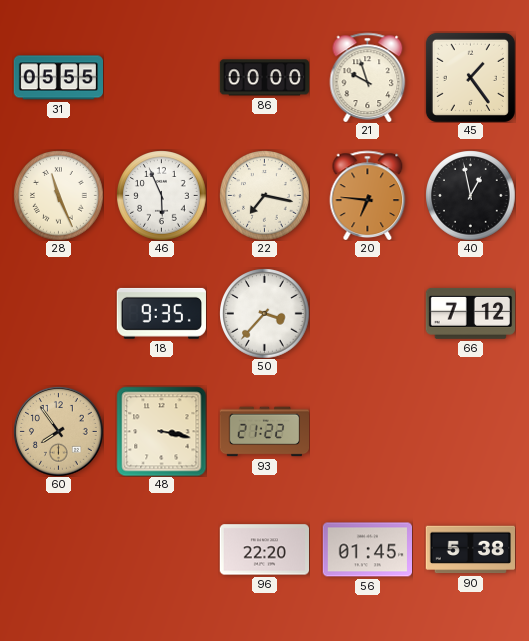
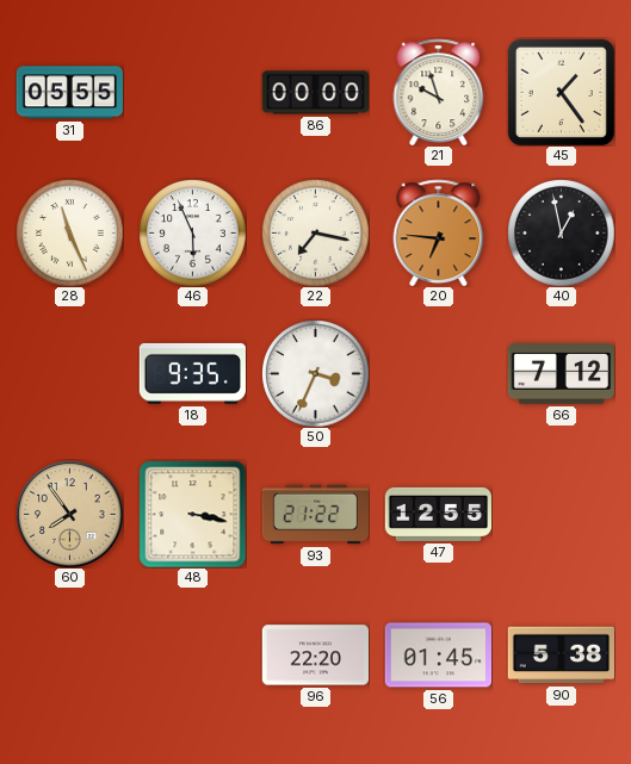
50: 3:37 -> 3:34
47: none -> 12:55
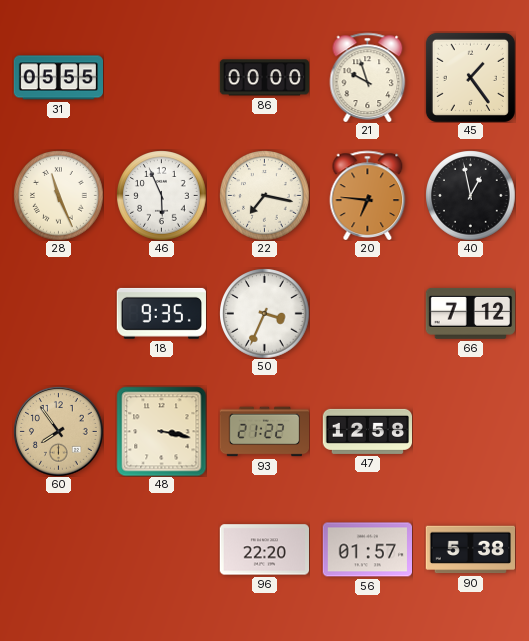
47: 12:55 -> 12:58
56: 01:45 -> 01:57
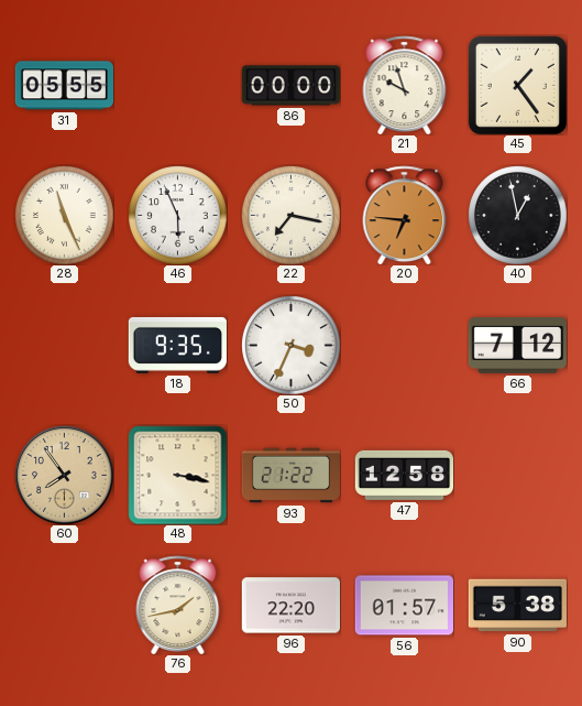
76: none -> 1:43
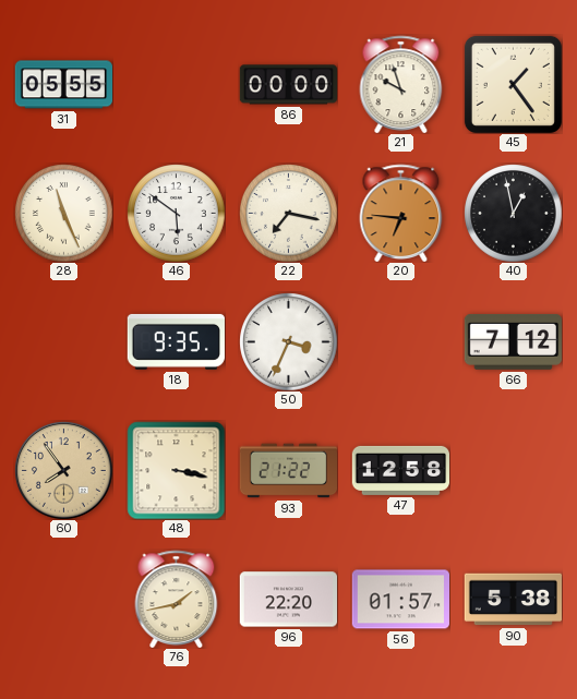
46: 5:56 -> 5:51
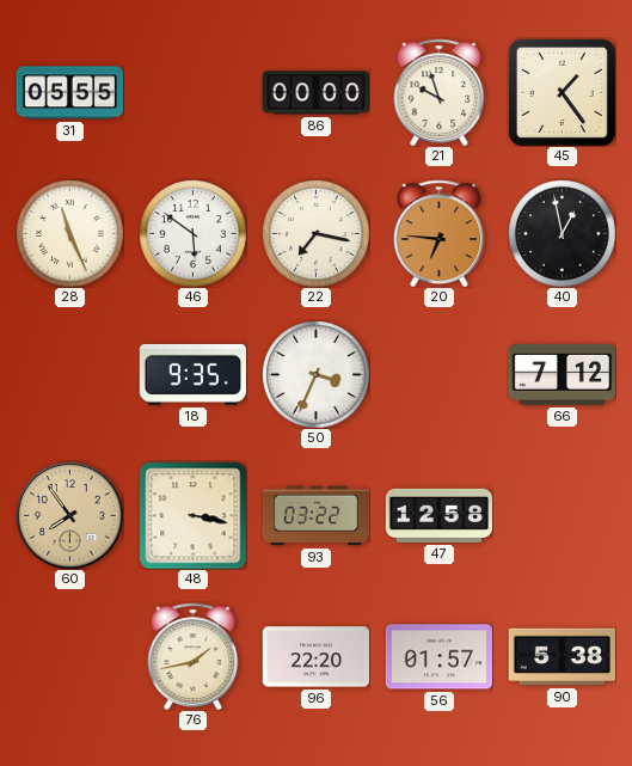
93: 21:22 -> 03:22
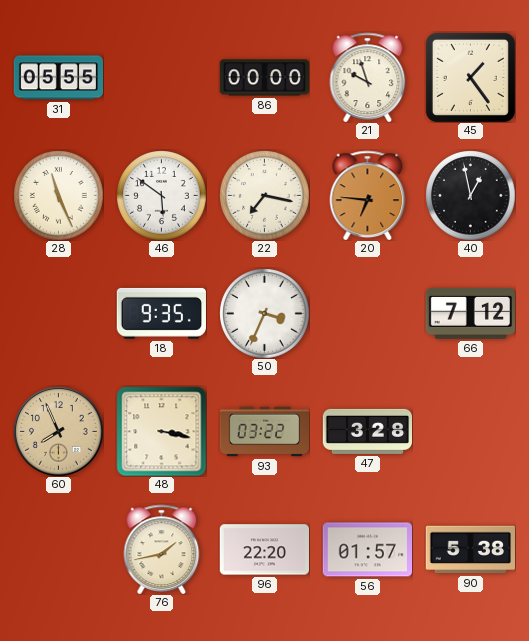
60: 7:54 -> 7:56
47: 12:58 -> 3:28
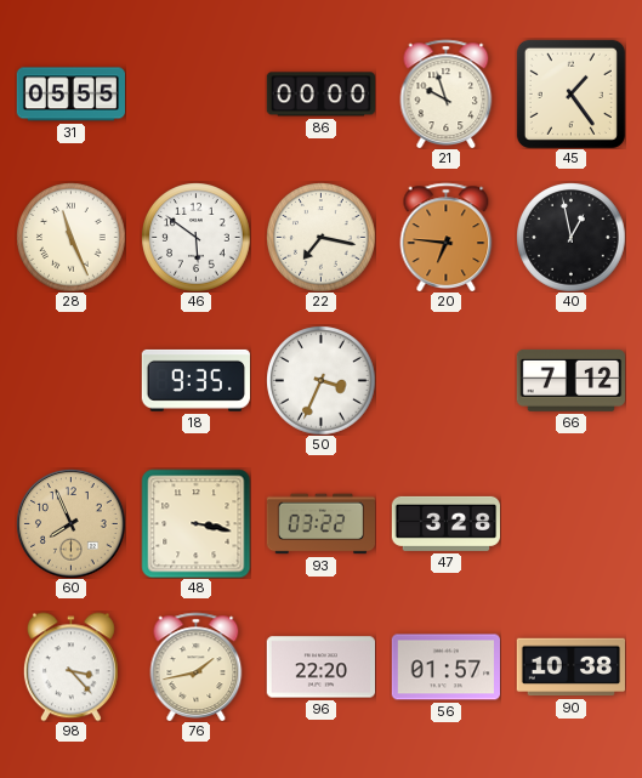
98: none -> 3:23
90: 5:38 -> 10:38
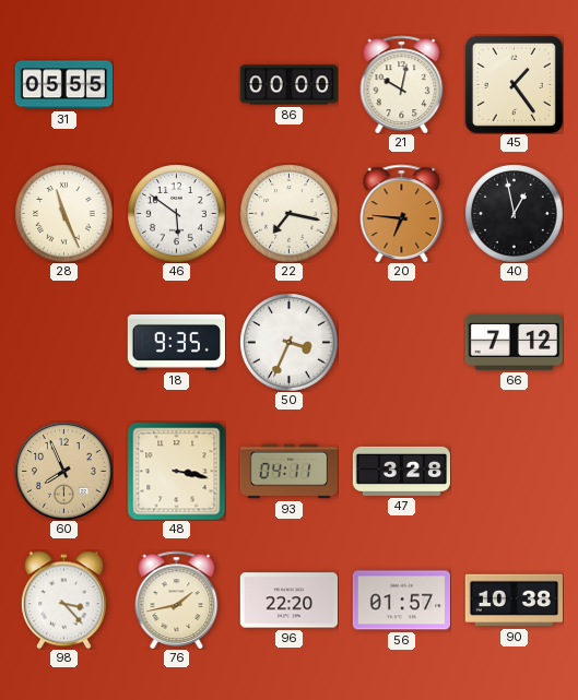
21: 9:57 -> 10:02
93: 03:22 -> 04:11
